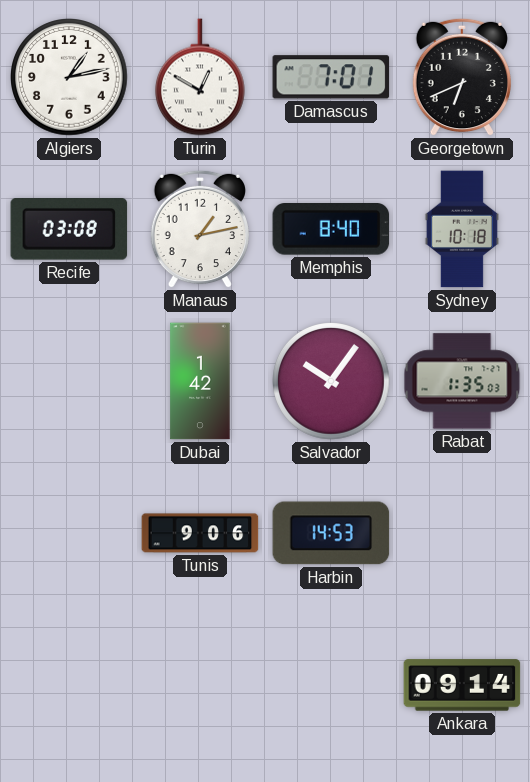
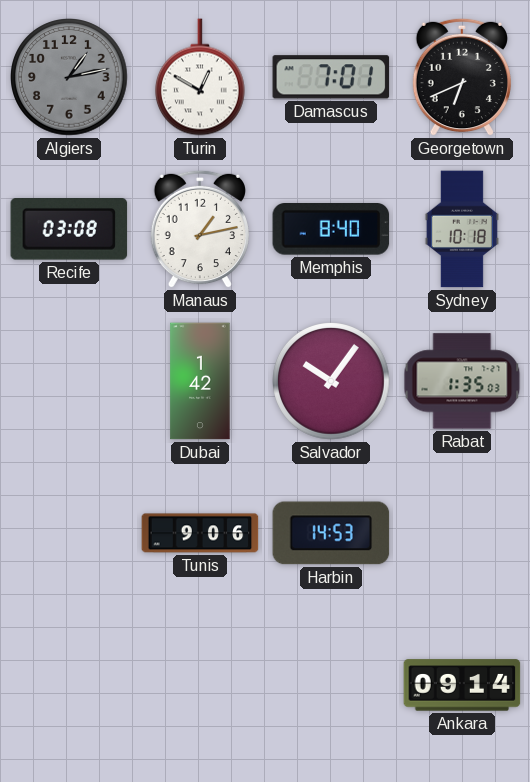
Algiers dial: white -> grey
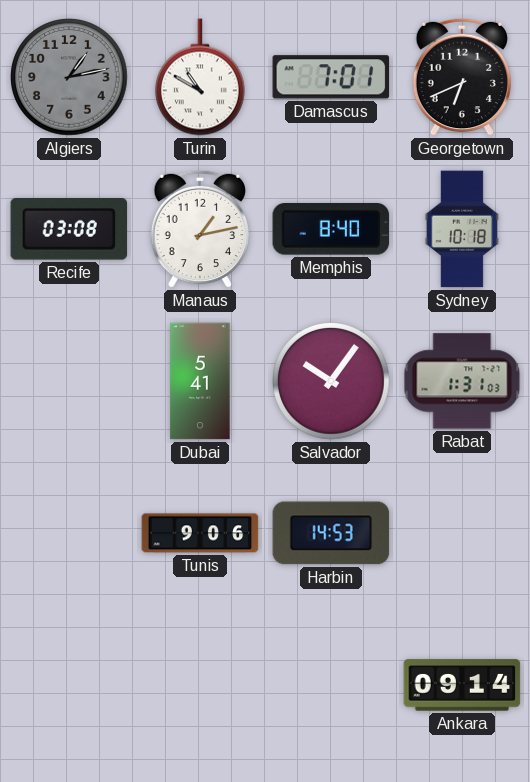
Turin: 12:50 -> 10:50
Dubai: 1:42 -> 5:41
Rabat: 1:35 -> 1:31
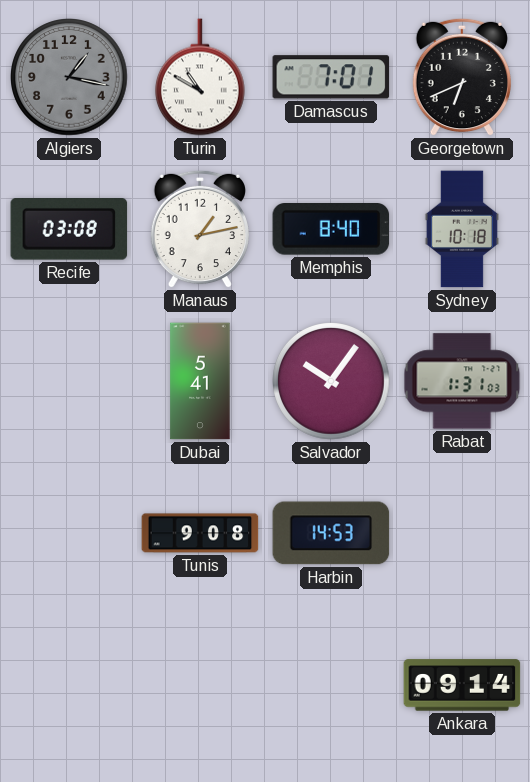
Algiers: 1:13 -> 1:17
Tunis: 9:06 -> 9:08
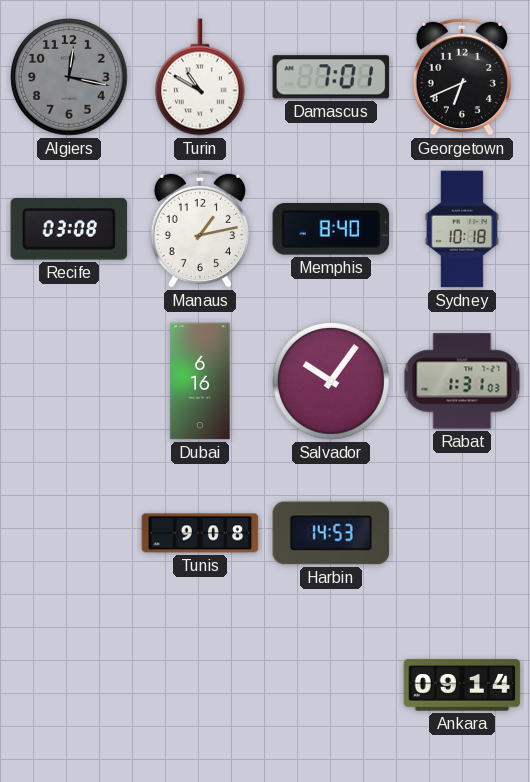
Algiers: 1:17 -> 12:17
Dubai: 5:41 -> 6:16
